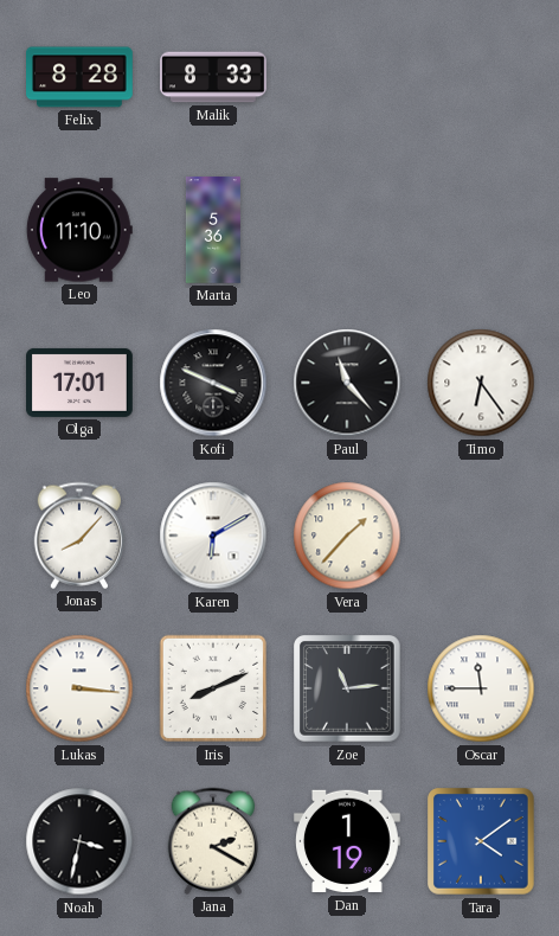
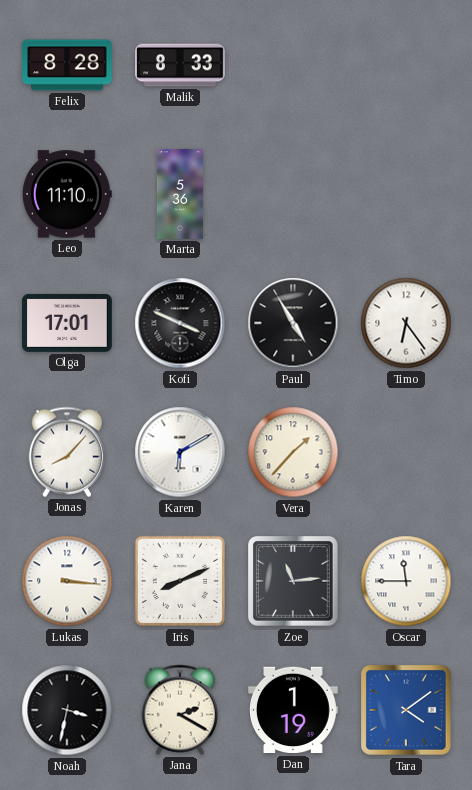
Paul: 11:23 -> 4:55
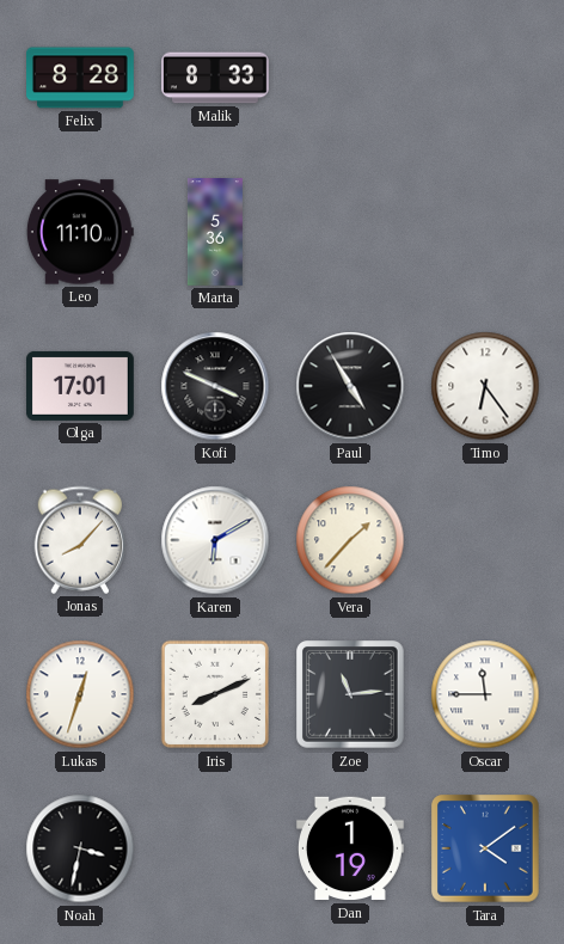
Lukas: 3:16 -> 12:33
Jana: 2:20 -> none
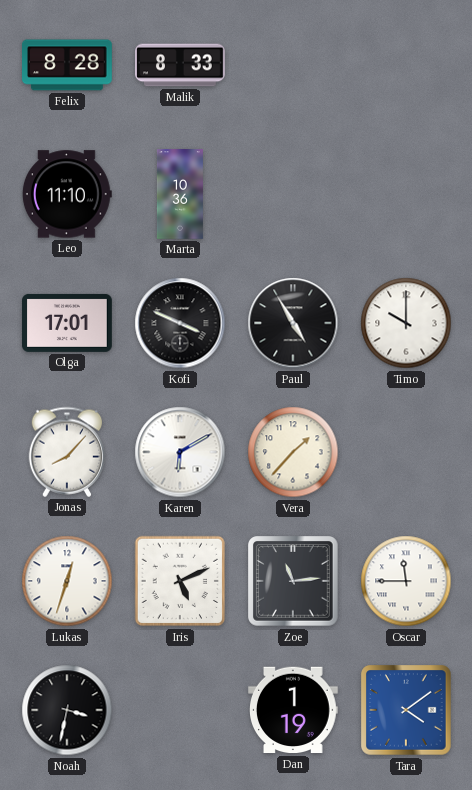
Marta: 5:36 -> 10:36
Timo: 6:24 -> 10:00
Iris: 8:11 -> 5:11
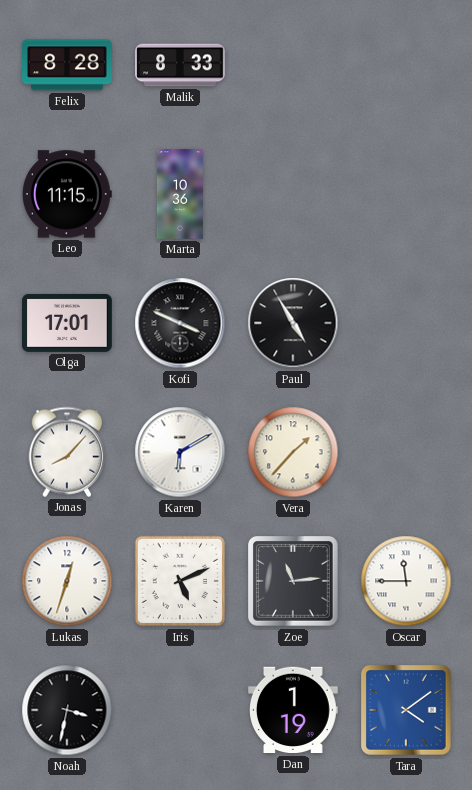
Leo: 11:10 -> 11:15
Timo: 10:00 -> none
